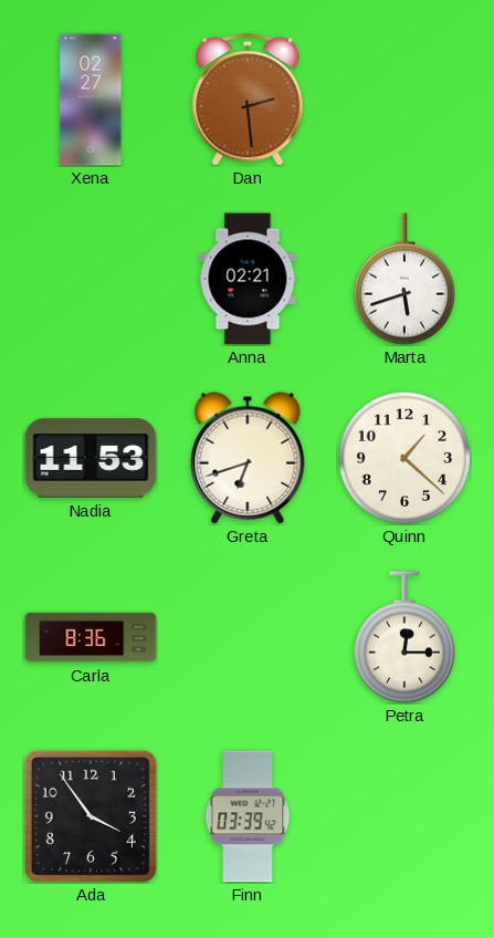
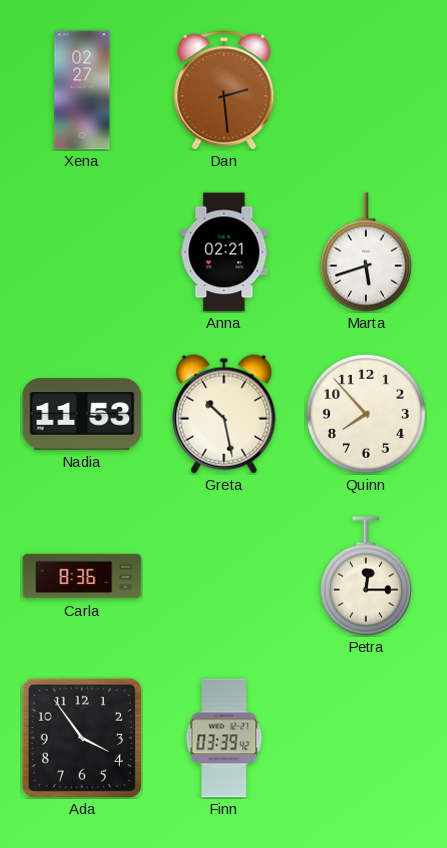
Greta: 6:42 -> 10:28
Quinn: 1:22 -> 7:53
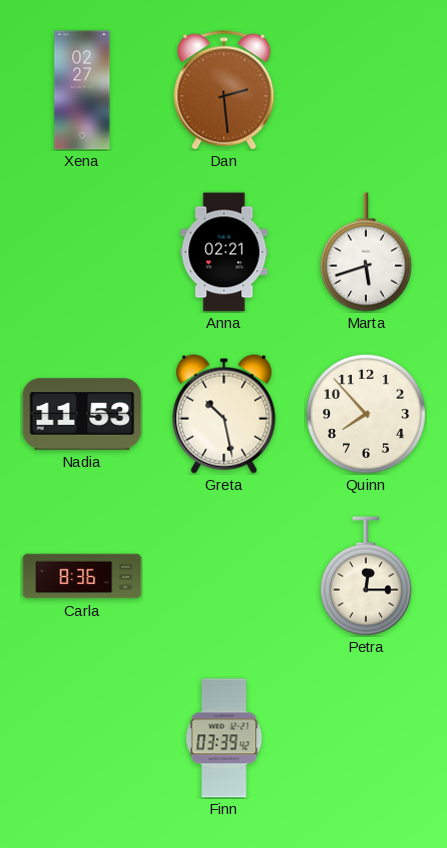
Ada: 3:54 -> none
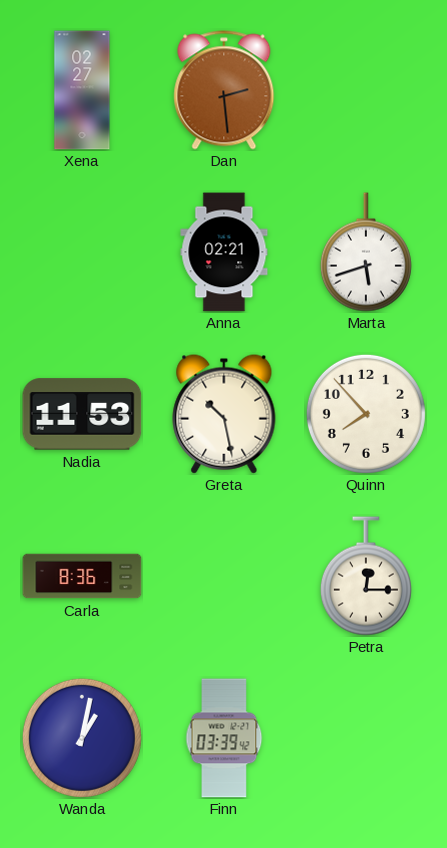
Wanda: none -> 1:02
